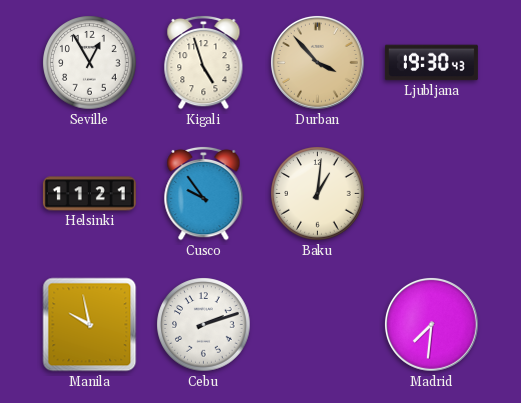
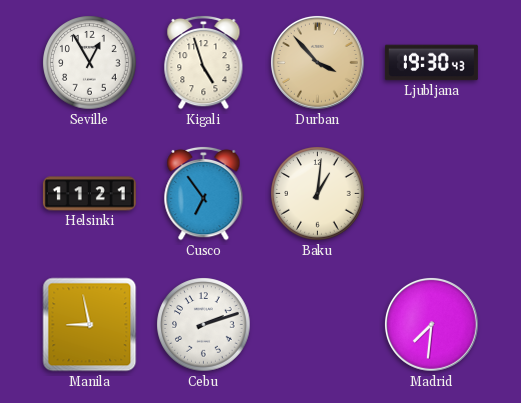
Cusco: 9:54 -> 6:54
Manila: 9:58 -> 8:58
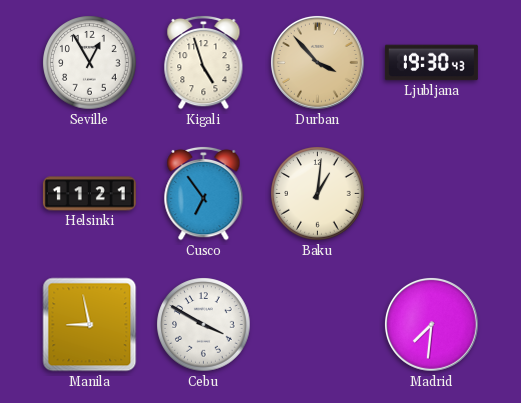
Cebu: 2:12 -> 3:50
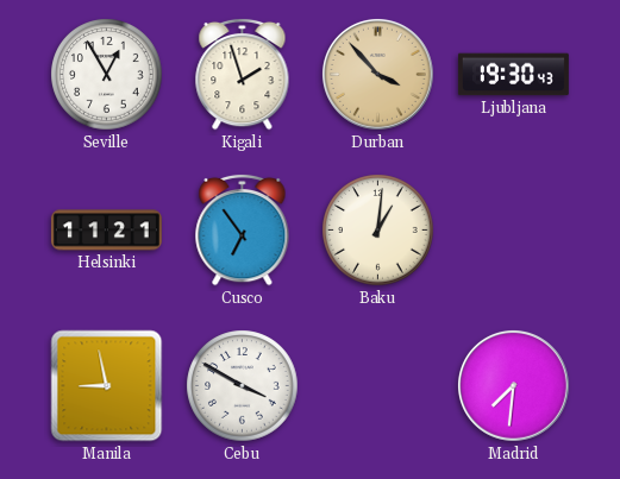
Kigali: 4:57 -> 1:57
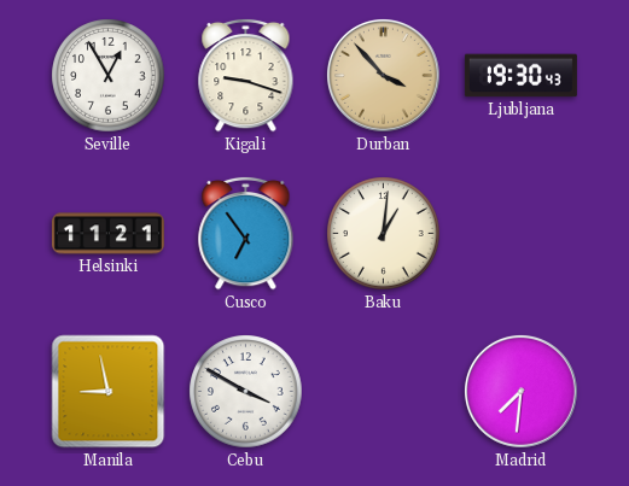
Kigali: 1:57 -> 9:18
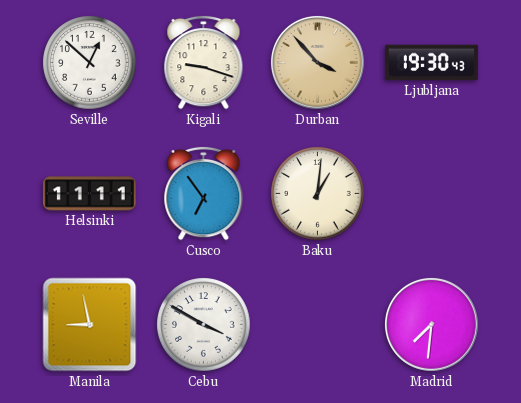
Seville: 12:55 -> 12:52
Helsinki: 11:21 -> 11:11
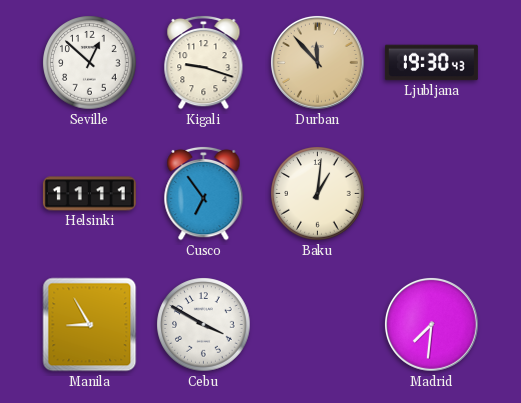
Durban: 3:53 -> 11:53
Manila: 8:58 -> 8:55
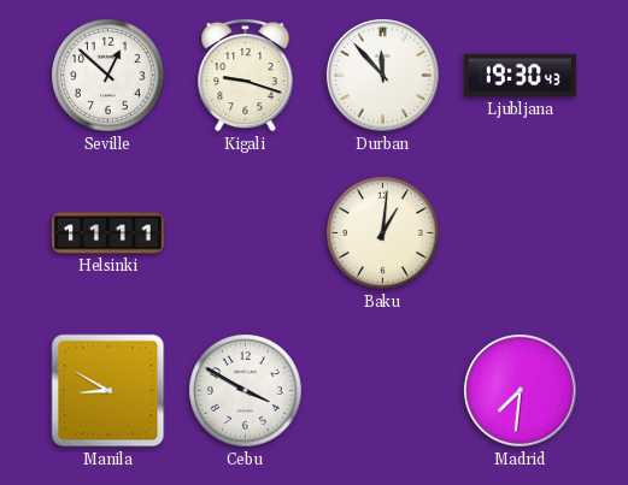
Durban dial: champagne -> white
Cusco: 6:54 -> none
Manila: 8:55 -> 8:50
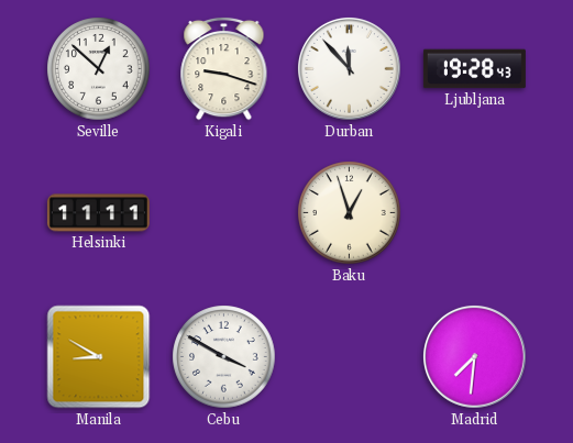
Ljubljana: 19:30 -> 19:28
Baku: 1:01 -> 12:57
